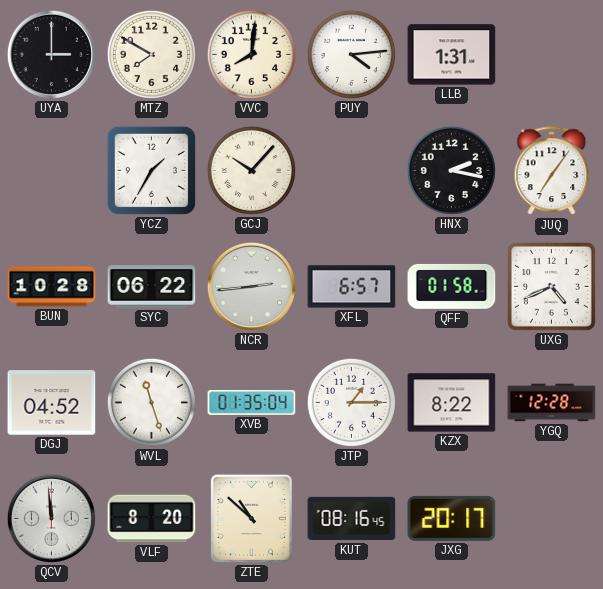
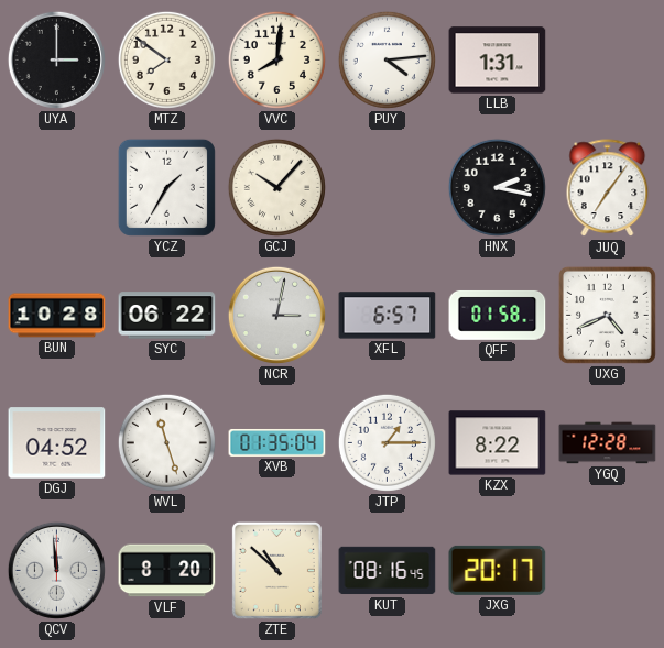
MTZ: 7:50 -> 7:51
NCR: 2:44 -> 3:02
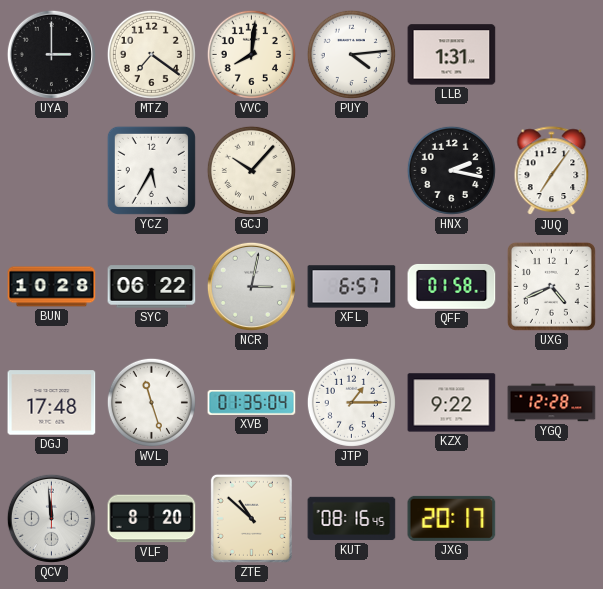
MTZ: 7:51 -> 7:21
YCZ: 1:35 -> 5:35
DGJ: 04:52 -> 17:48
KZX: 8:22 -> 9:22
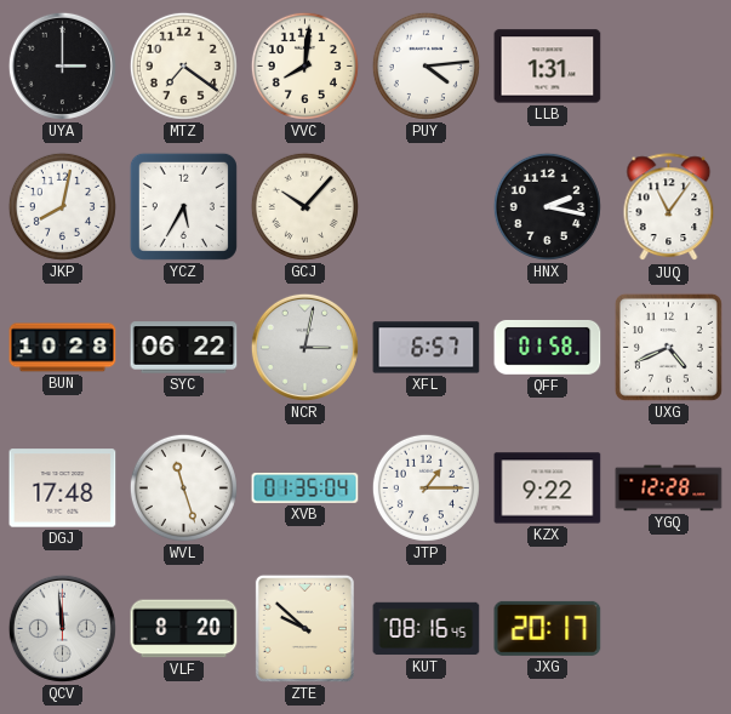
JKP: none -> 8:02
JUQ: 7:06 -> 11:06
ZTE: 10:52 -> 9:52
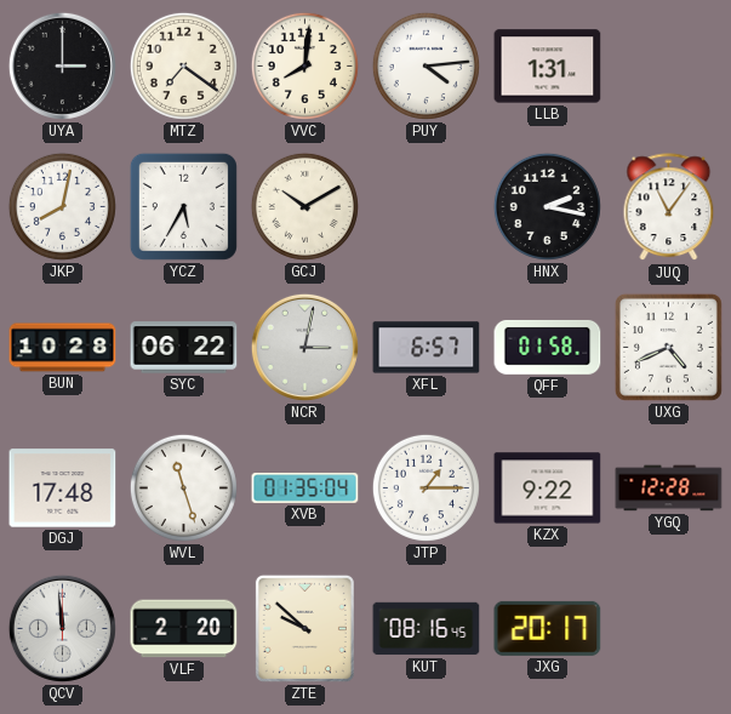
GCJ: 10:07 -> 10:10
VLF: 8:20 -> 2:20
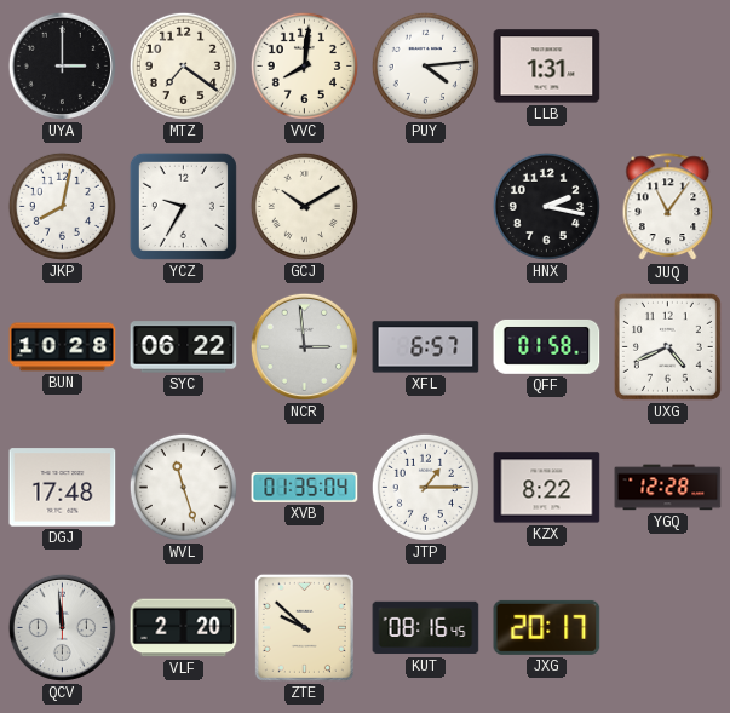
YCZ: 5:35 -> 9:35
NCR: 3:02 -> 2:59
KZX: 9:22 -> 8:22
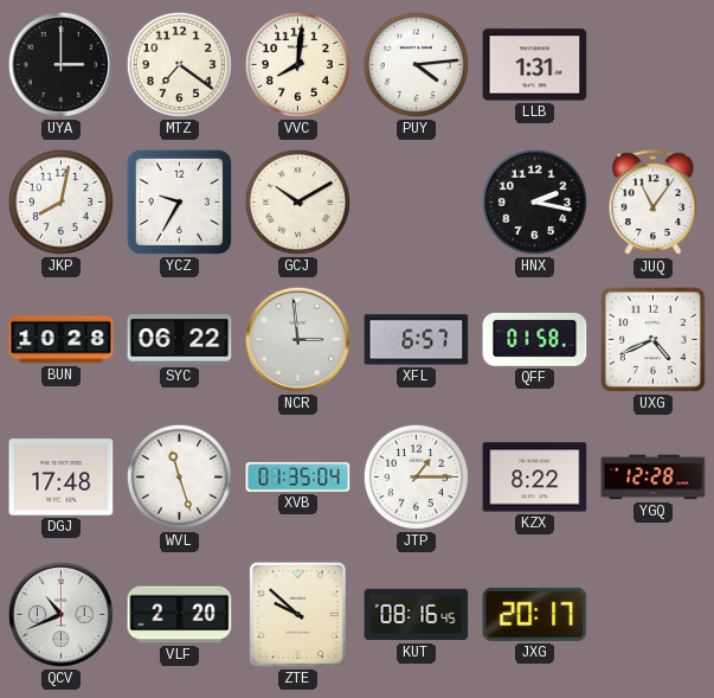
QCV: 11:59 -> 10:41
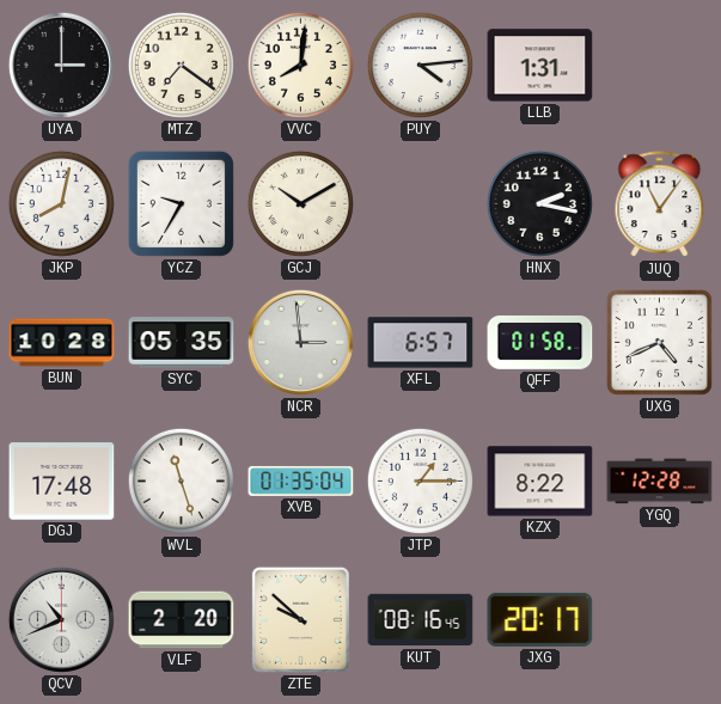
SYC: 06:22 -> 05:35
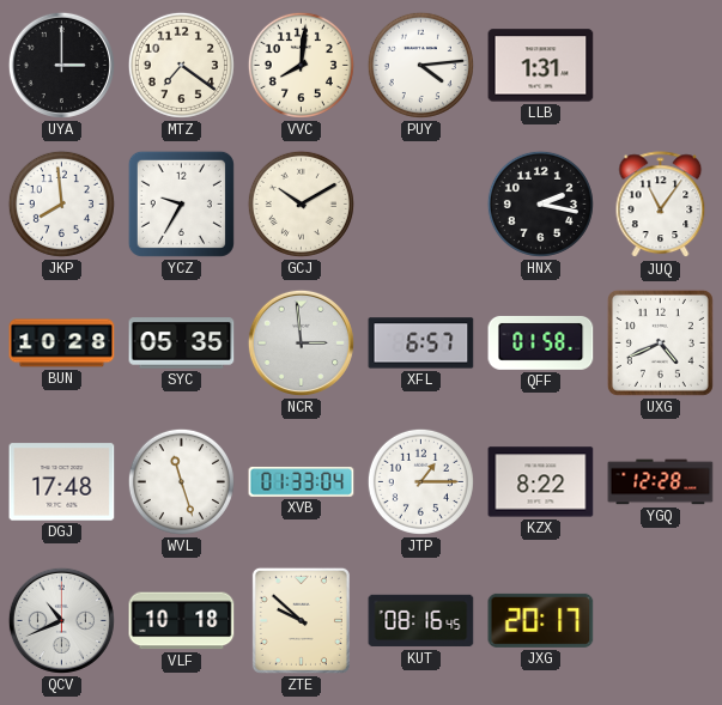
JKP: 8:02 -> 7:59
XVB: 01:35 -> 01:33
VLF: 2:20 -> 10:18
